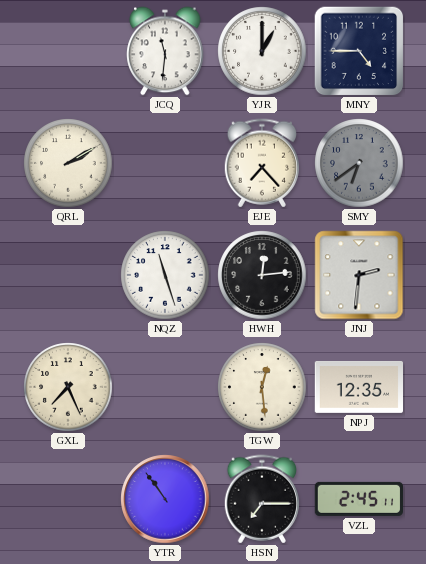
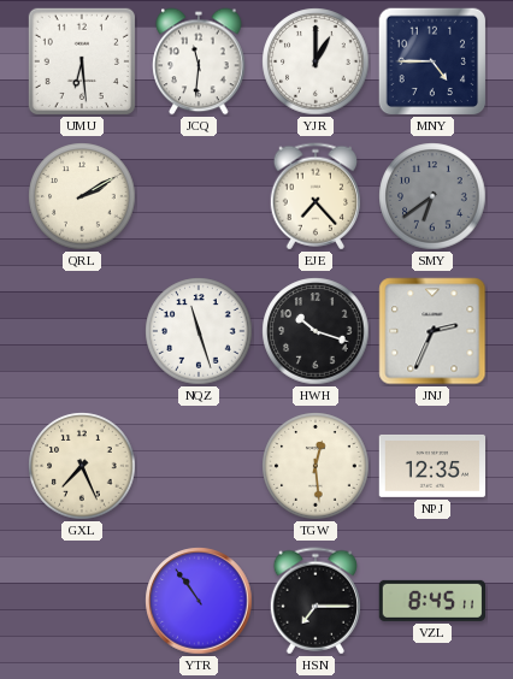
UMU: none -> 6:29
HWH: 12:14 -> 10:18
JNJ: 2:31 -> 2:34
VZL: 2:45 -> 8:45
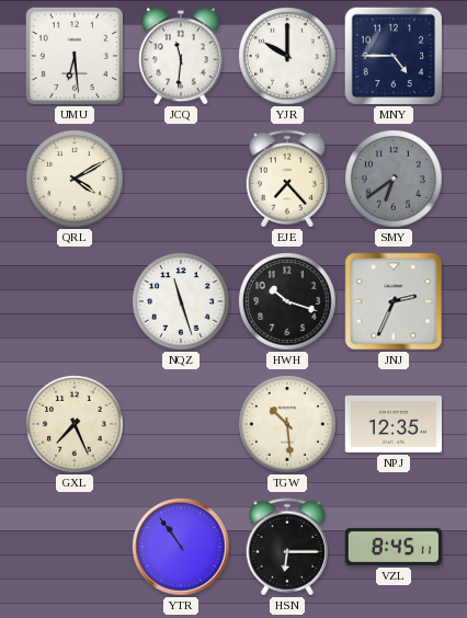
YJR: 1:00 -> 10:00
QRL: 2:10 -> 4:10
TGW: 12:29 -> 10:29
HSN: 7:15 -> 6:15
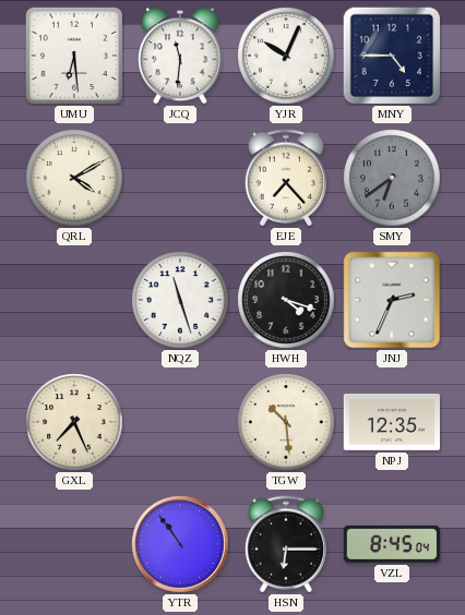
YJR: 10:00 -> 10:04
HWH: 10:18 -> 4:18
VZL: 8:45:11 -> 8:45:04
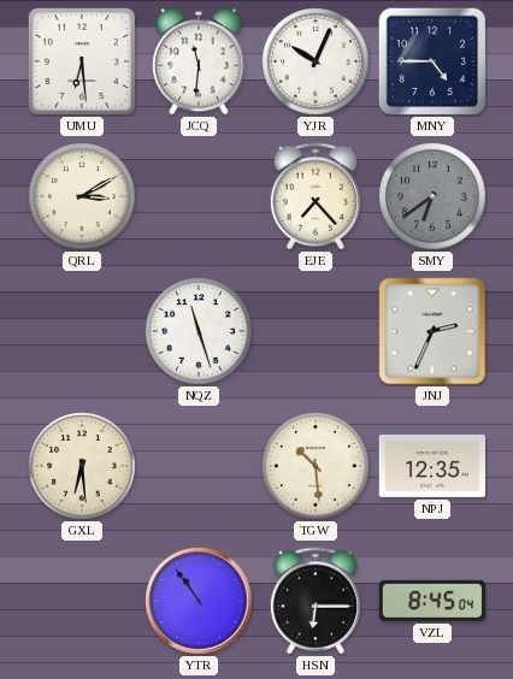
QRL: 4:10 -> 3:10
HWH: 4:18 -> none
GXL: 7:26 -> 6:29
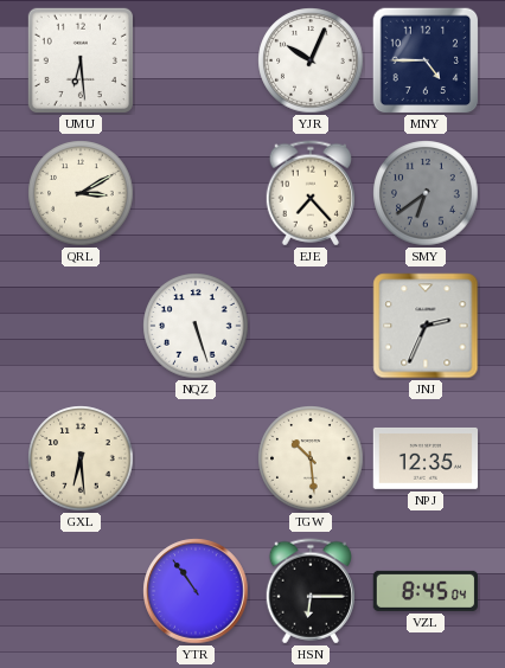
JCQ: 11:31 -> none
NQZ: 11:27 -> 5:27
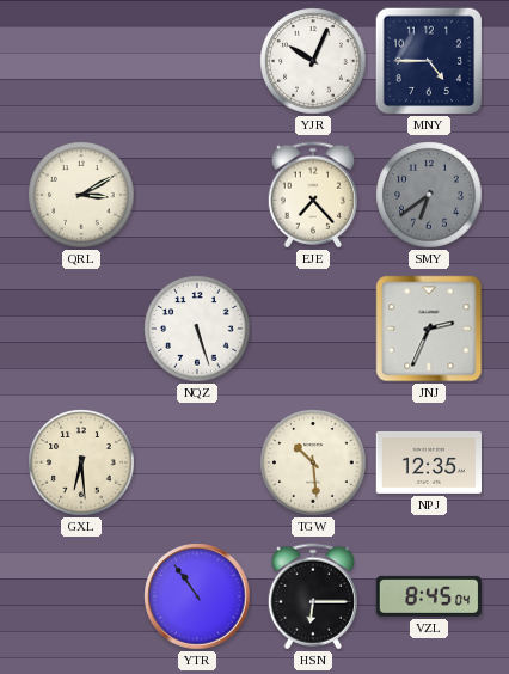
UMU: 6:29 -> none
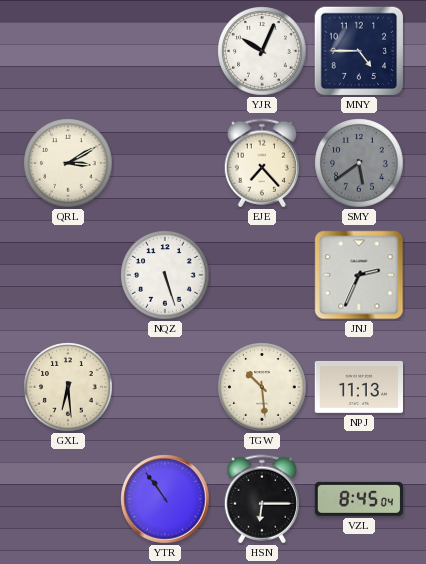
SMY: 6:39 -> 5:39
NPJ: 12:35 -> 11:13
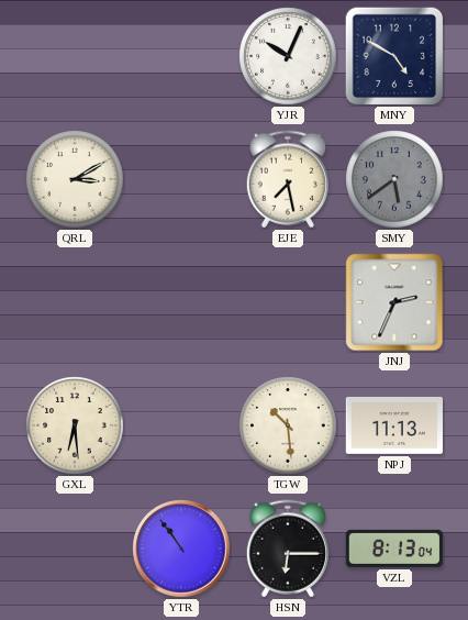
MNY: 4:45 -> 4:50
EJE: 7:23 -> 7:28
NQZ: 5:27 -> none
VZL: 8:45 -> 8:13
